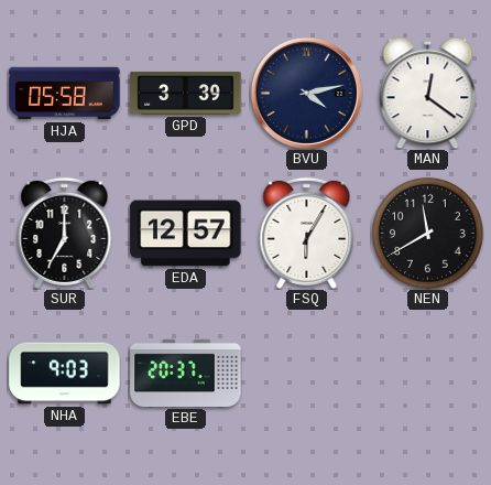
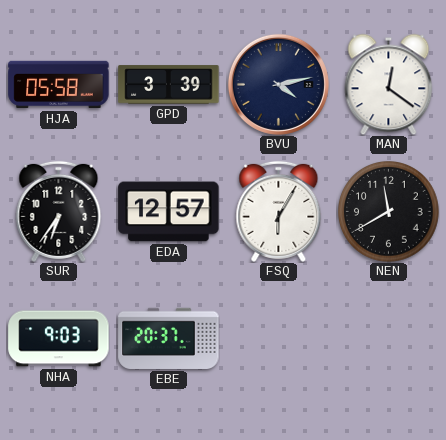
SUR: 7:00 -> 6:36
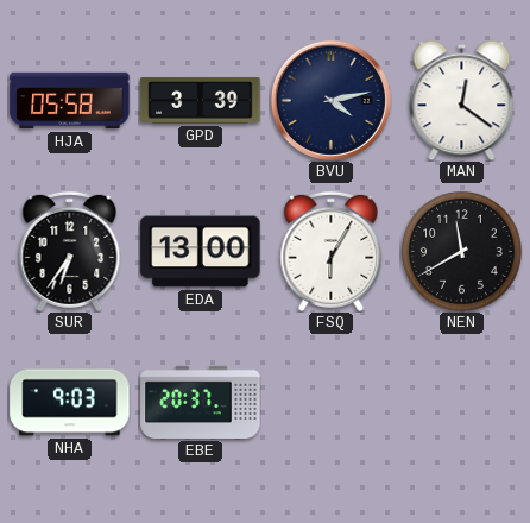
EDA: 12:57 -> 13:00
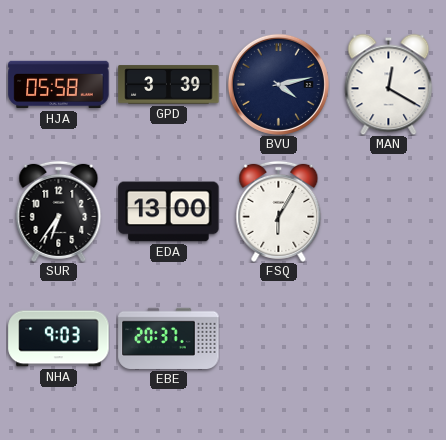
MAN: 12:21 -> 12:20
NEN: 11:40 -> none
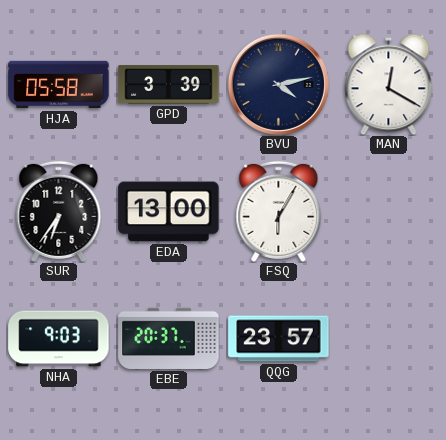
QQG: none -> 23:57
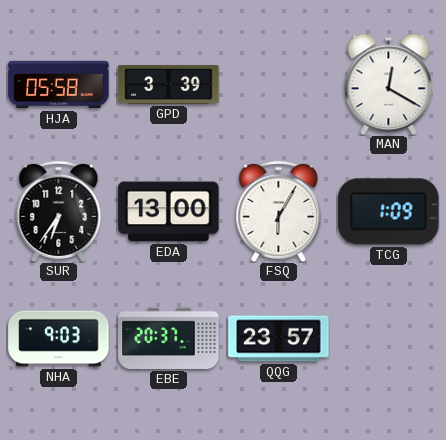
BVU: 4:13 -> none
TCG: none -> 1:09
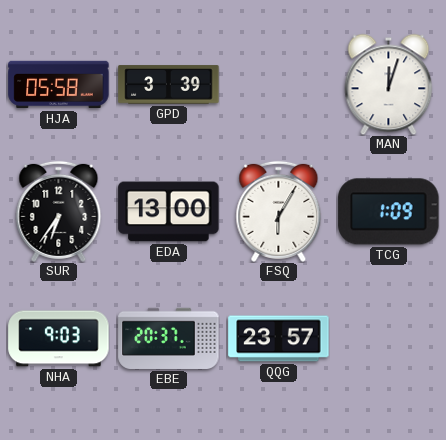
MAN: 12:20 -> 12:03
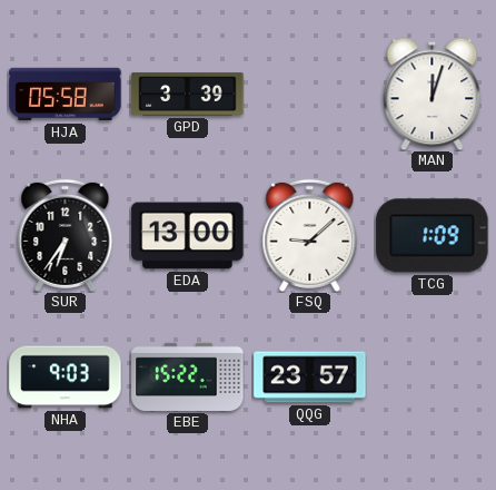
FSQ: 6:05 -> 9:08
EBE: 20:37 -> 15:22
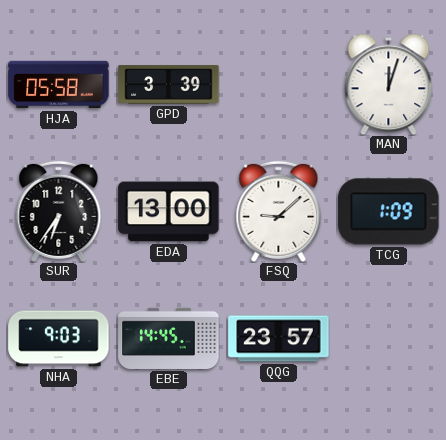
EBE: 15:22 -> 14:45
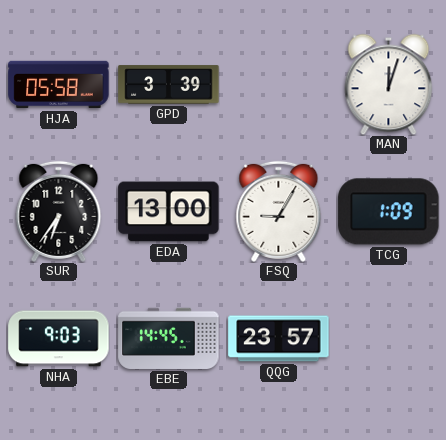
FSQ: 9:08 -> 9:05
